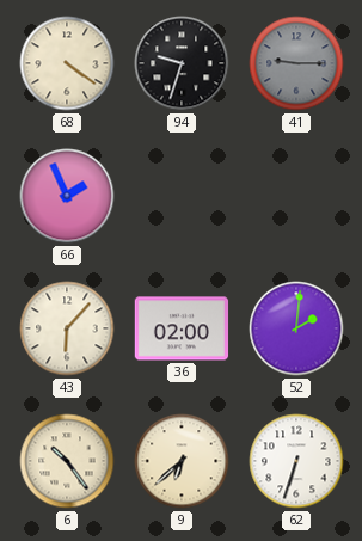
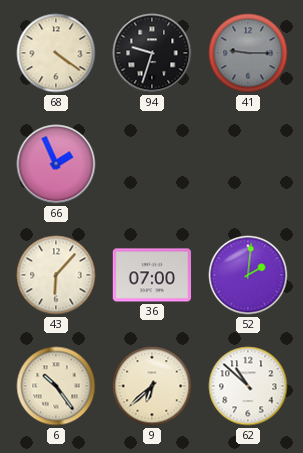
36: 02:00 -> 07:00
62: 6:33 -> 10:52
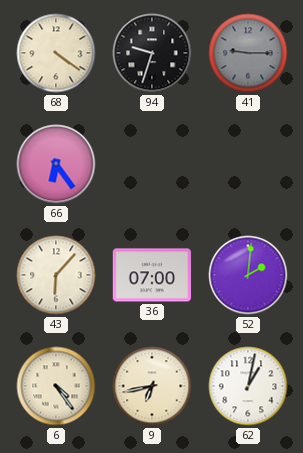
66: 1:56 -> 6:24
6: 10:24 -> 4:24
9: 6:38 -> 6:43
62: 10:52 -> 1:02
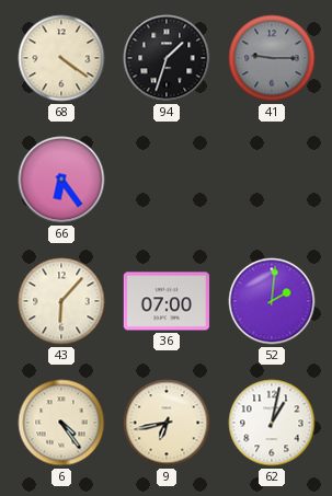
94: 9:33 -> 1:33
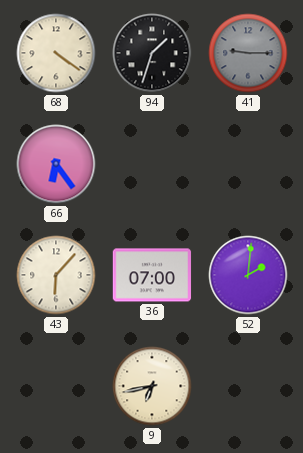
6: 4:24 -> none
62: 1:02 -> none
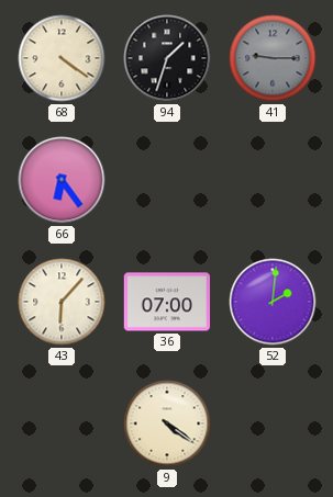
9: 6:43 -> 4:21
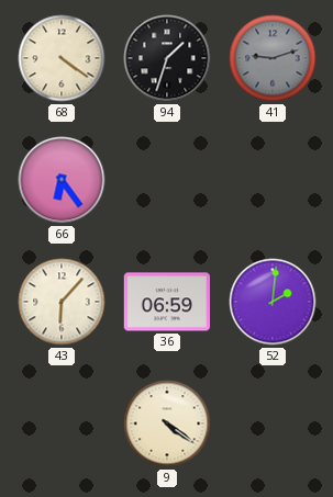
41: 9:15 -> 9:12
36: 07:00 -> 06:59
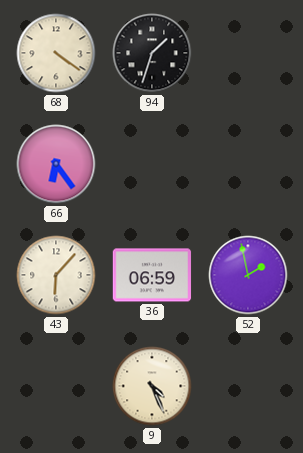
41: 9:12 -> none
52: 2:01 -> 1:58
9: 4:21 -> 4:26
